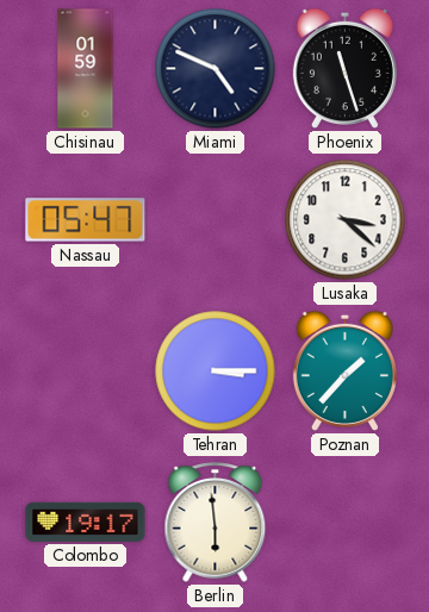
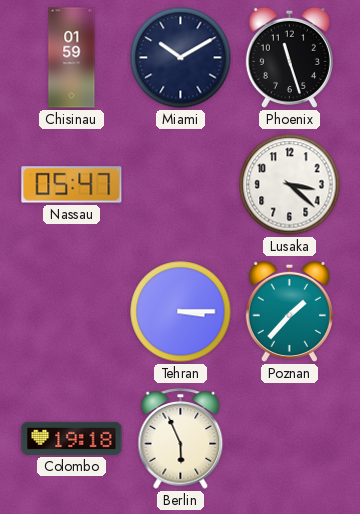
Miami: 4:49 -> 10:10
Colombo: 19:17 -> 19:18
Berlin: 5:59 -> 5:56
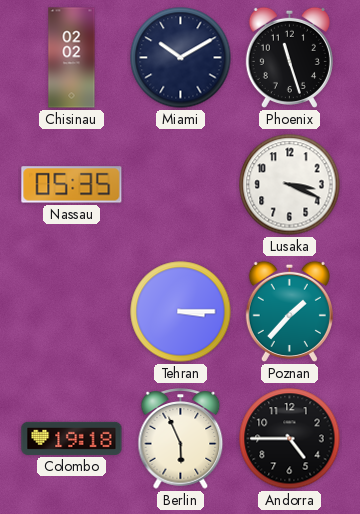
Chisinau: 01:59 -> 02:02
Nassau: 05:47 -> 05:35
Lusaka: 3:22 -> 3:19
Andorra: none -> 4:45
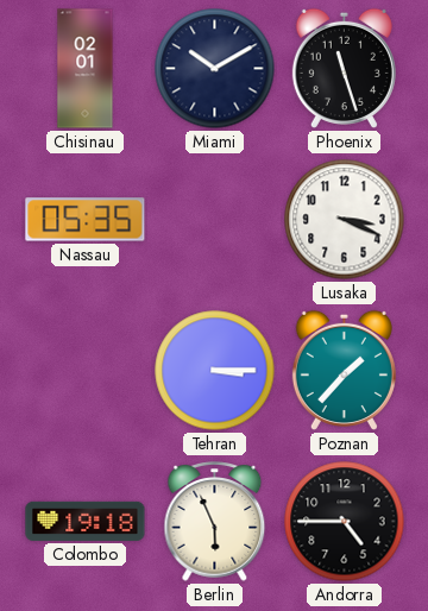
Chisinau: 02:02 -> 02:01
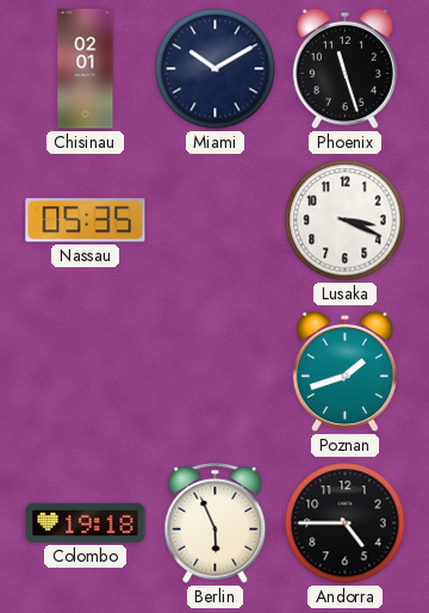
Tehran: 3:15 -> none
Poznan: 1:37 -> 1:42
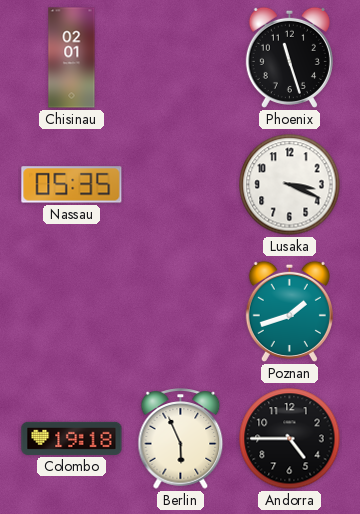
Miami: 10:10 -> none
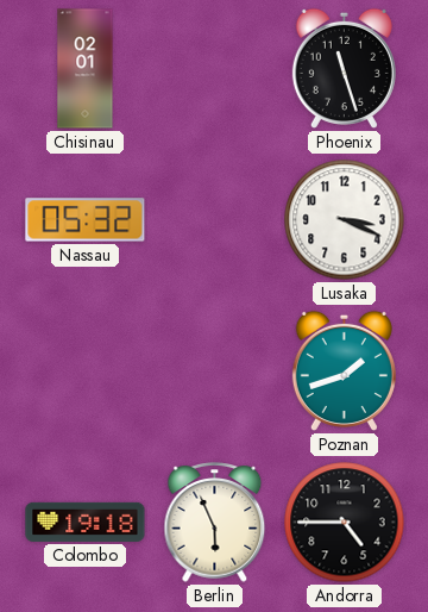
Nassau: 05:35 -> 05:32
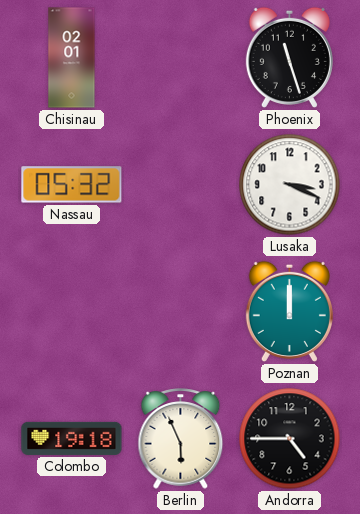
Poznan: 1:42 -> 12:00
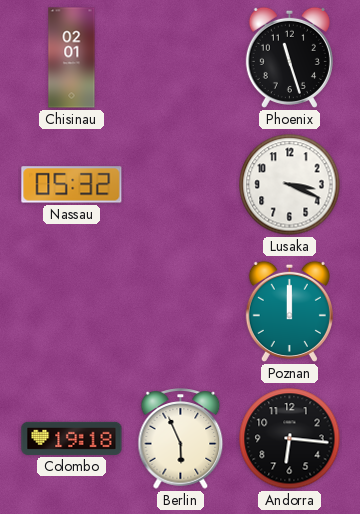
Andorra: 4:45 -> 6:16
